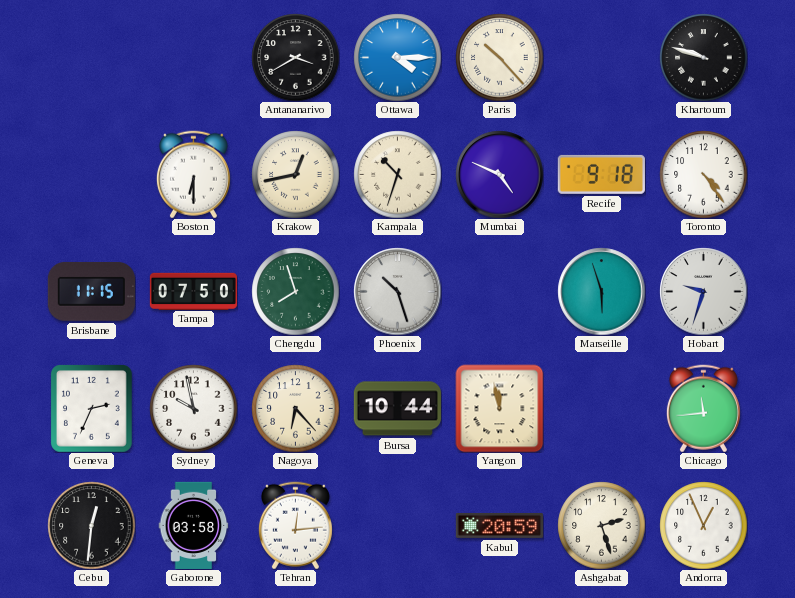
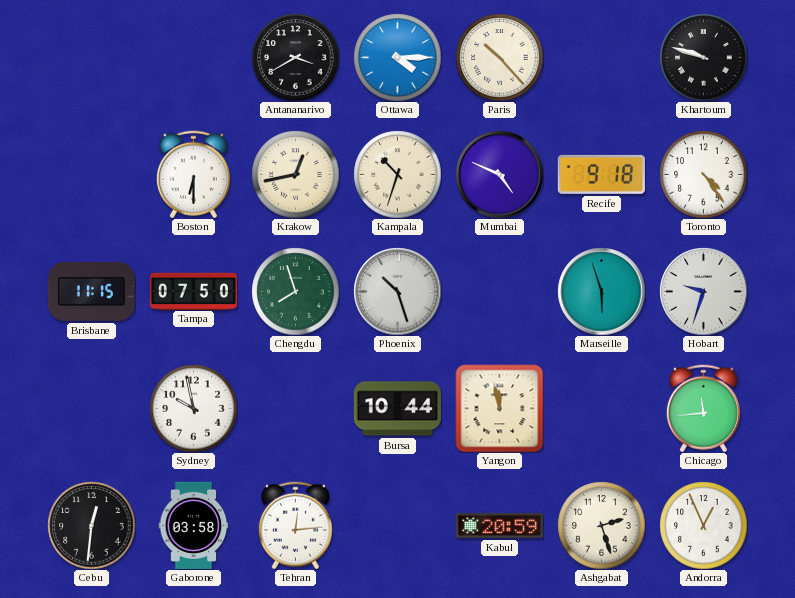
Geneva: 2:34 -> none
Nagoya: 6:23 -> none
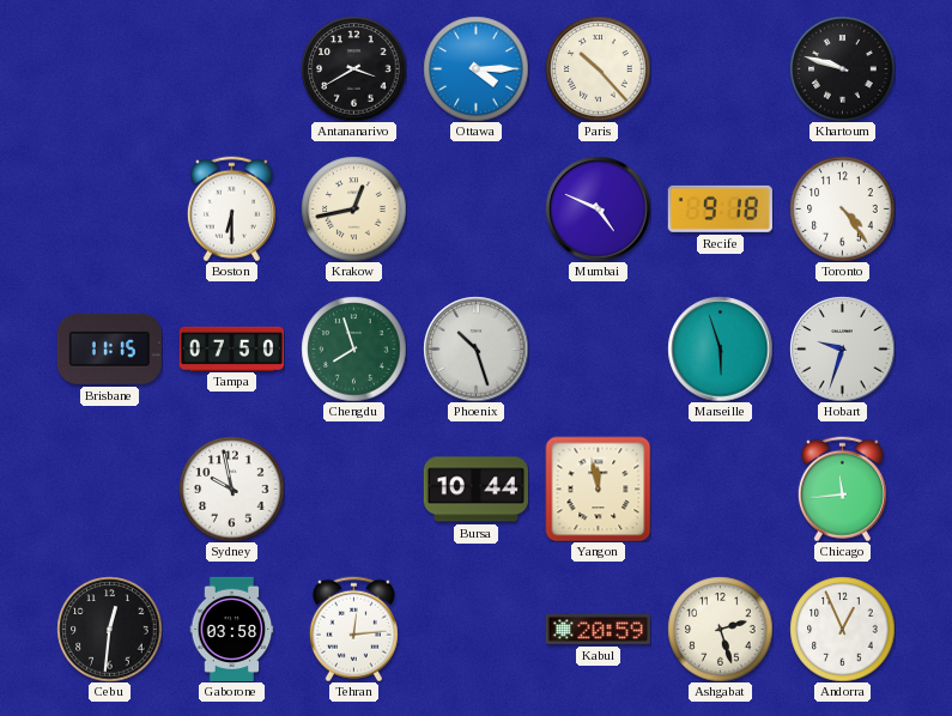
Kampala: 10:33 -> none
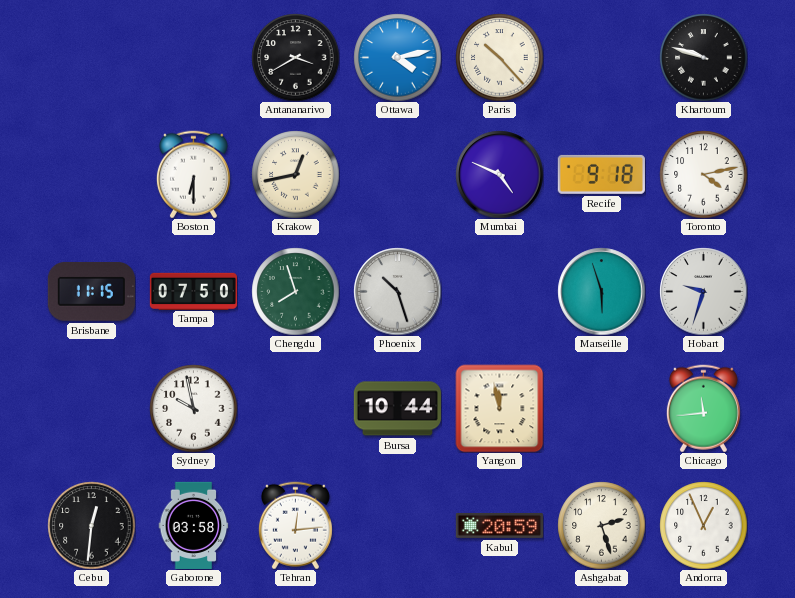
Ottawa: 4:15 -> 4:13
Toronto: 4:24 -> 4:13
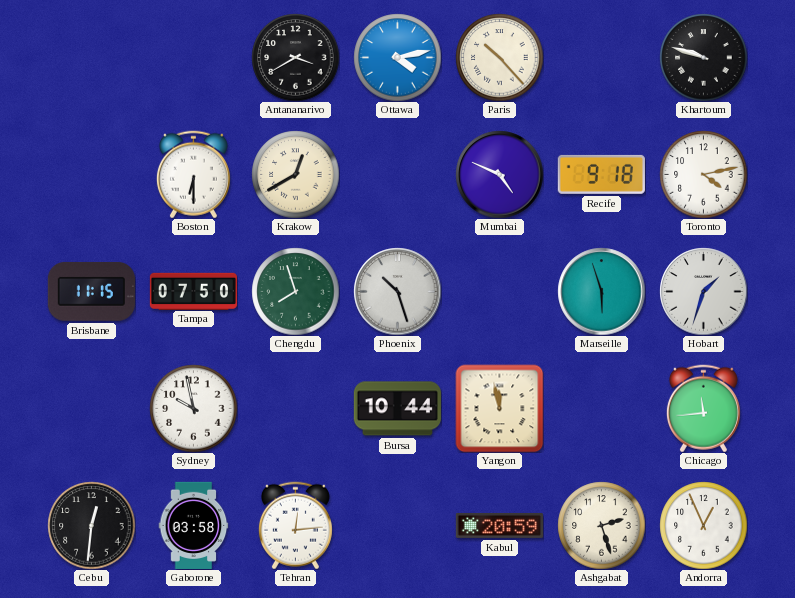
Krakow: 12:43 -> 12:40
Hobart: 9:33 -> 1:33
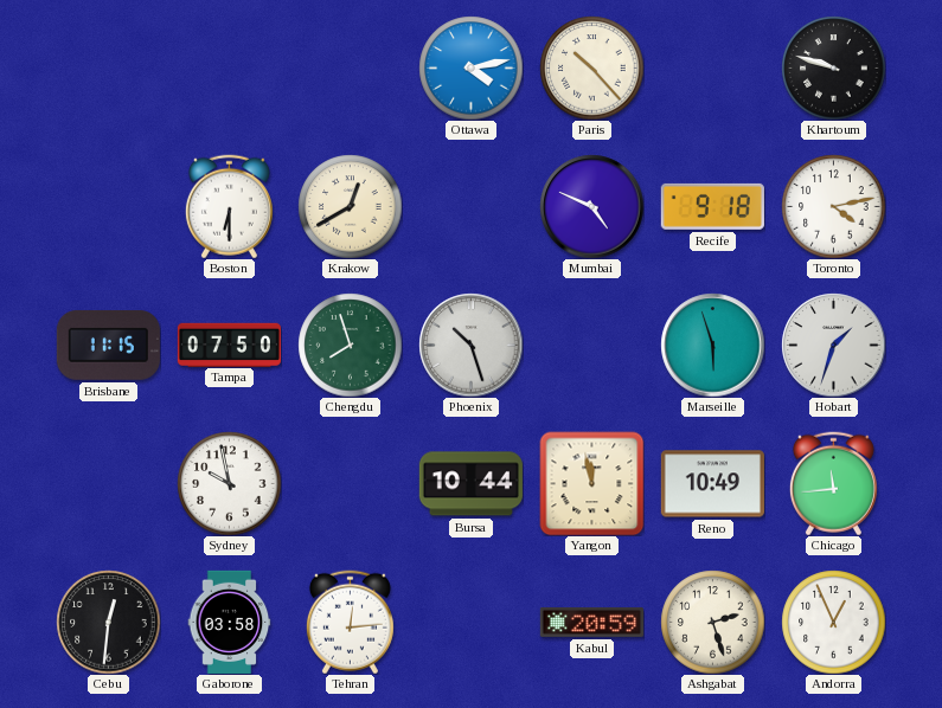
Antananarivo: 3:40 -> none
Reno: none -> 10:49
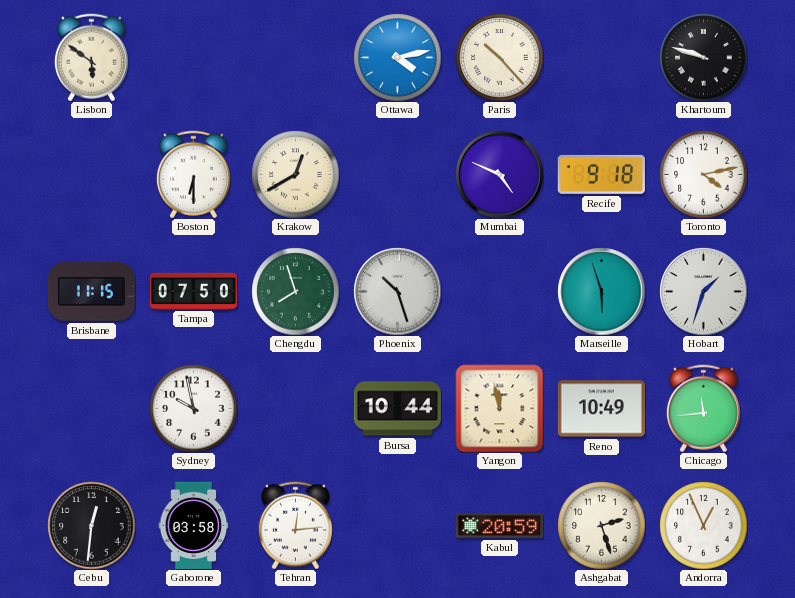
Lisbon: none -> 5:51
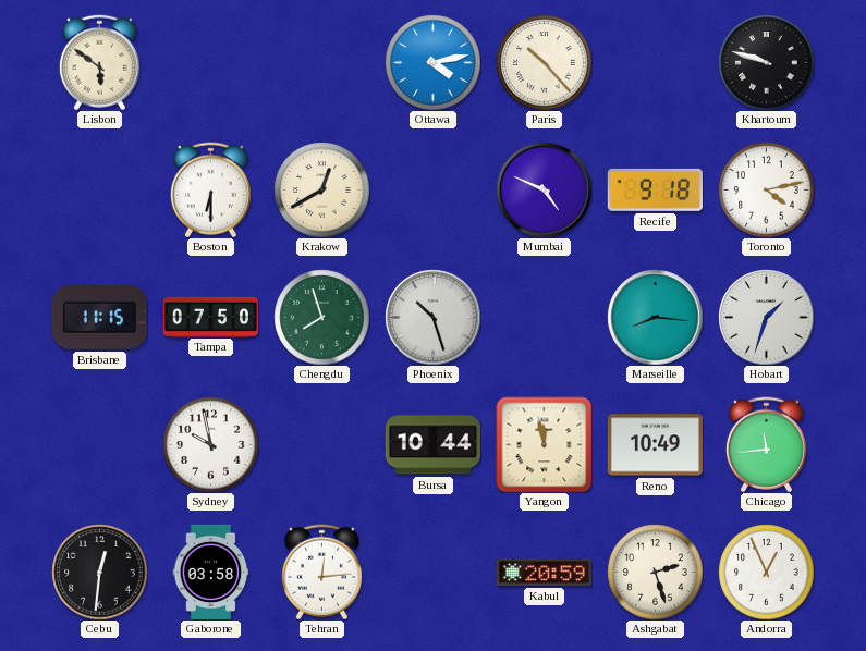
Marseille: 5:57 -> 8:16
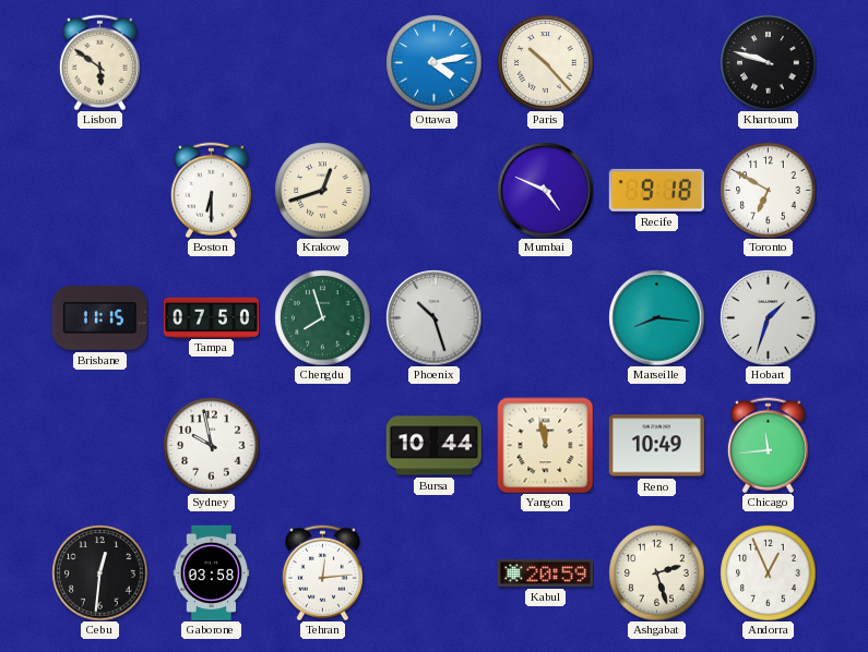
Krakow: 12:40 -> 12:42
Toronto: 4:13 -> 6:50
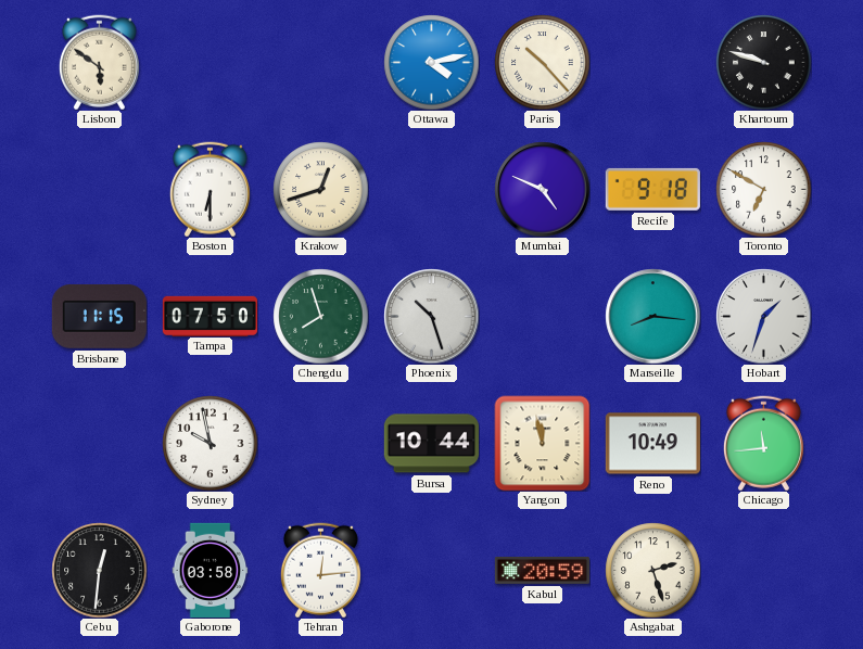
Andorra: 12:56 -> none
